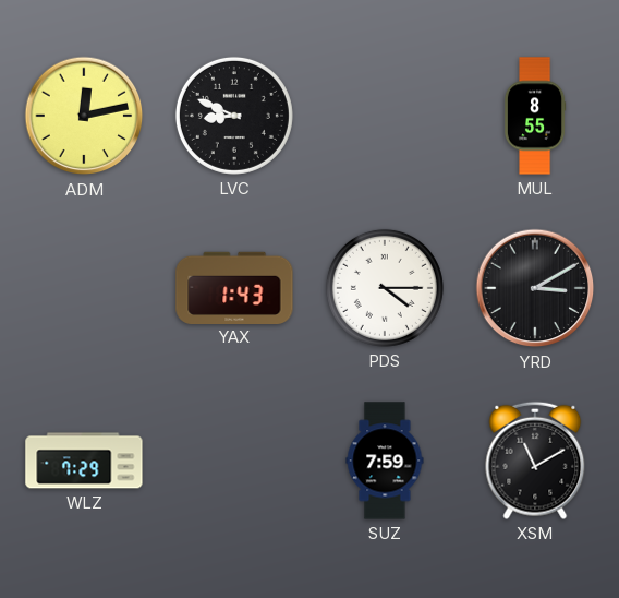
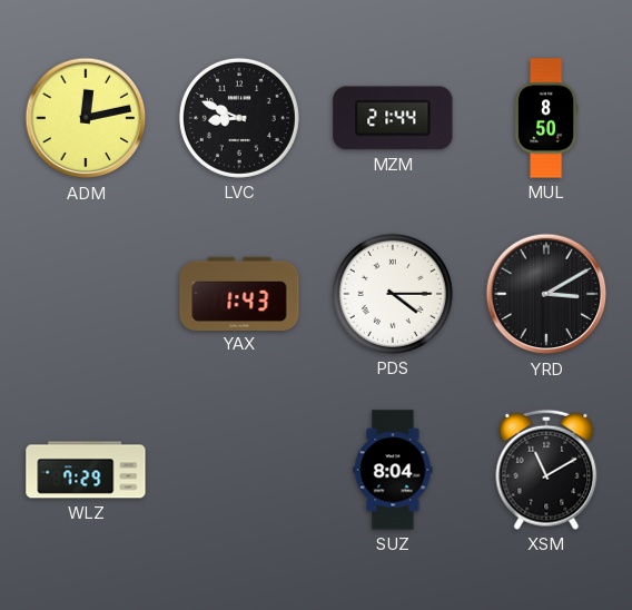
MZM: none -> 21:44
MUL: 8:55 -> 8:50
SUZ: 7:59 -> 8:04
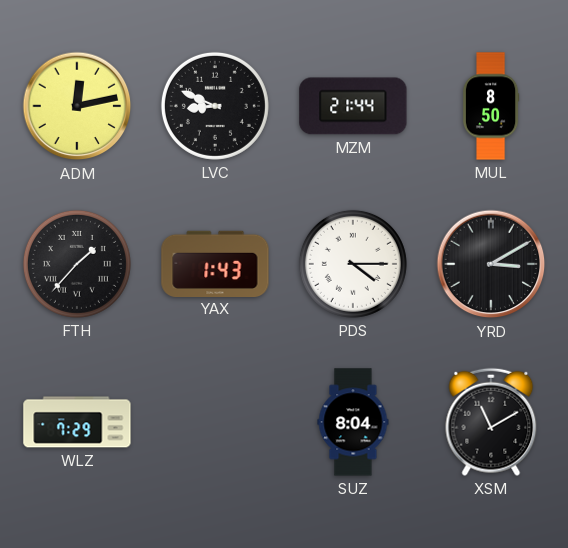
FTH: none -> 1:37
